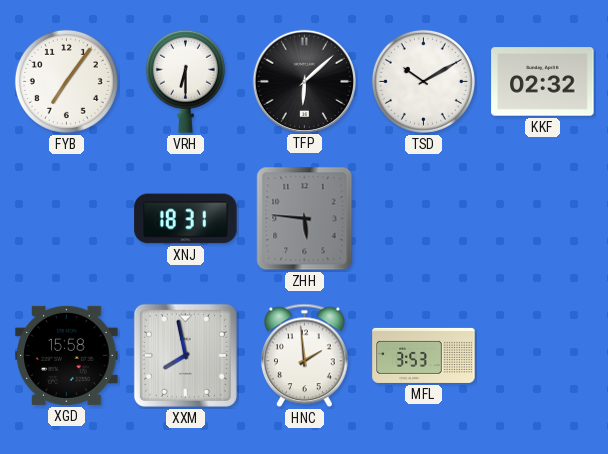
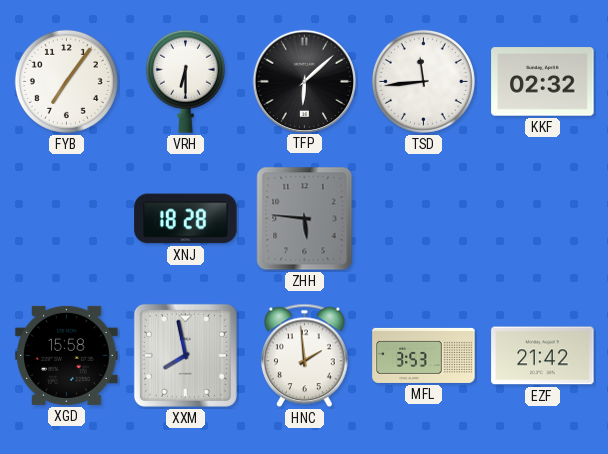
TSD: 10:10 -> 11:44
XNJ: 18:31 -> 18:28
EZF: none -> 21:42
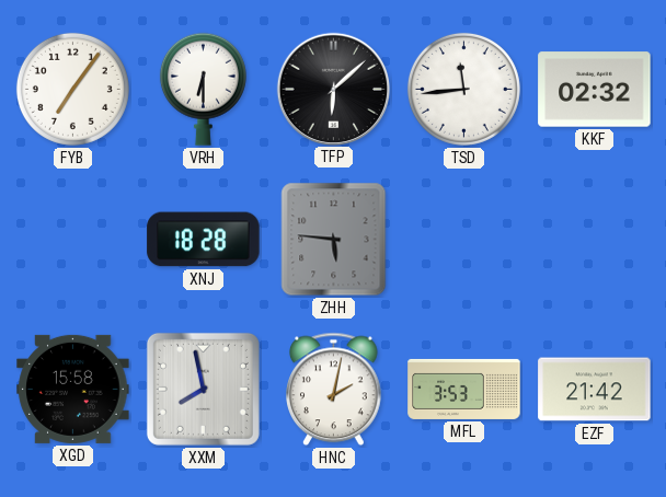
HNC: 1:59 -> 2:02
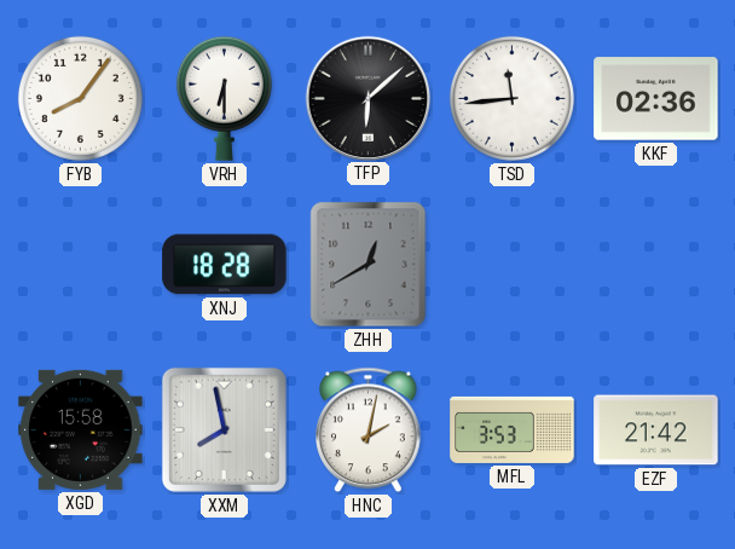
FYB: 7:06 -> 8:06
KKF: 02:32 -> 02:36
ZHH: 5:46 -> 12:40
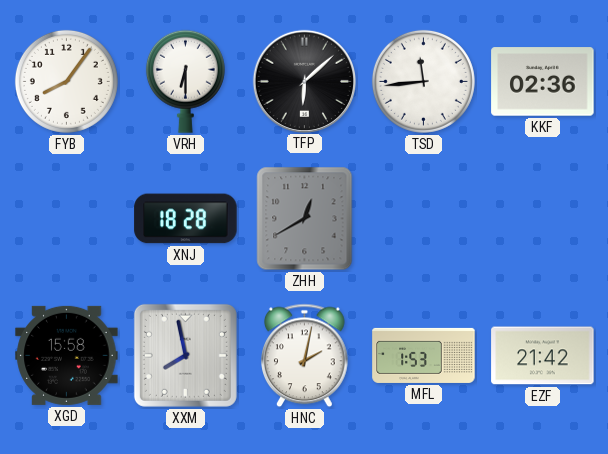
MFL: 3:53 -> 1:53
